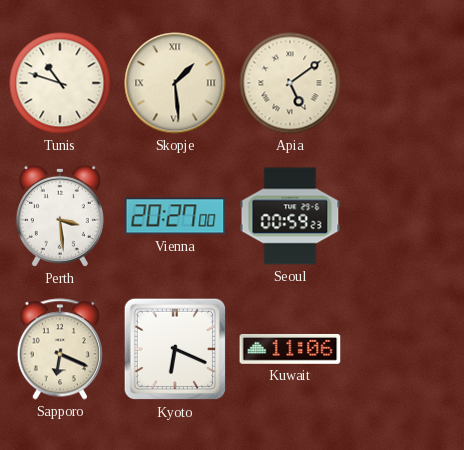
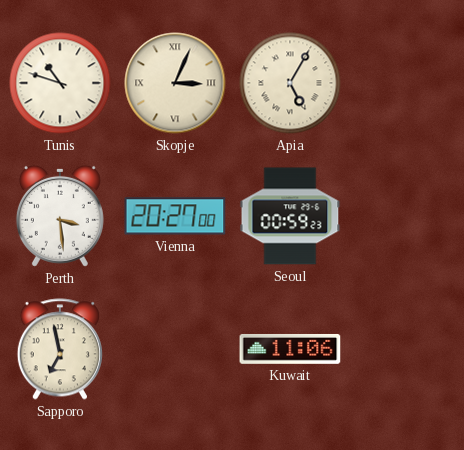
Skopje: 1:29 -> 3:04
Apia: 5:09 -> 5:05
Sapporo: 6:19 -> 6:58
Kyoto: 6:19 -> none
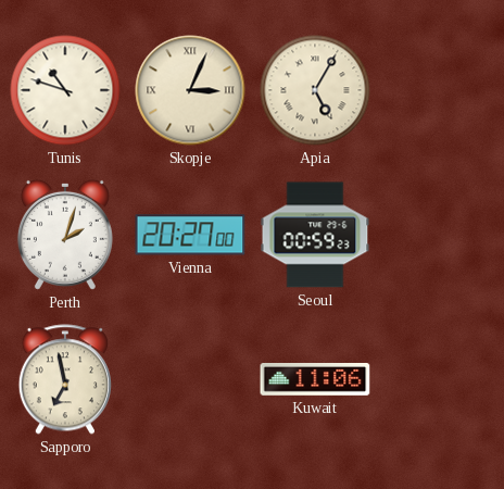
Perth: 3:29 -> 2:03
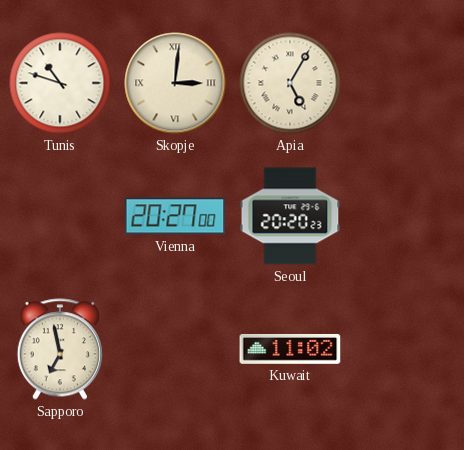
Skopje: 3:04 -> 3:01
Perth: 2:03 -> none
Seoul: 00:59 -> 20:20
Kuwait: 11:06 -> 11:02
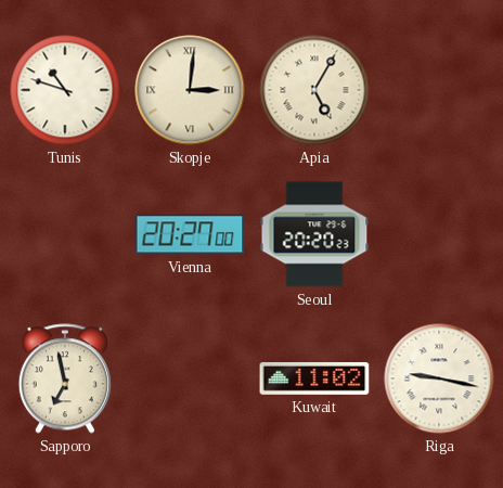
Riga: none -> 9:17
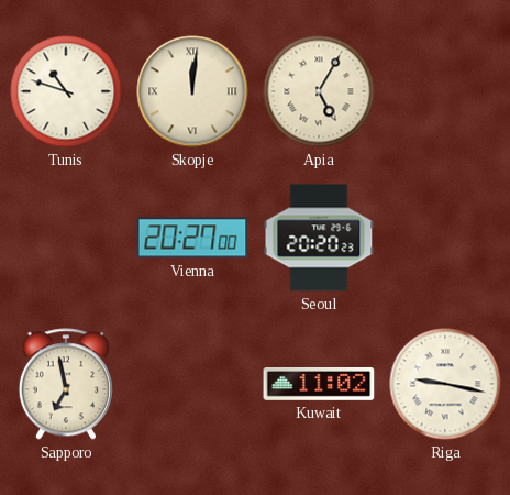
Skopje: 3:01 -> 12:01
